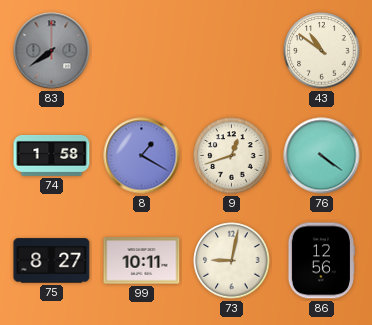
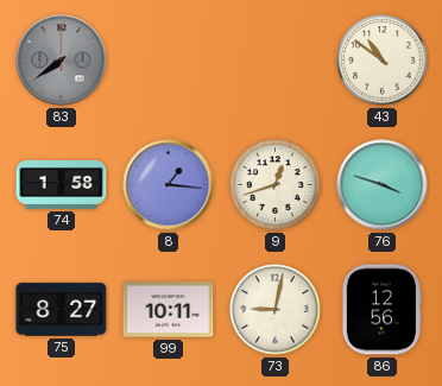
8: 1:20 -> 1:16
76: 4:21 -> 3:48
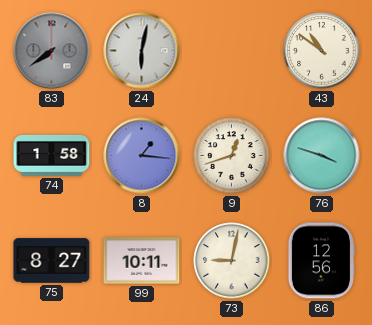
24: none -> 6:02
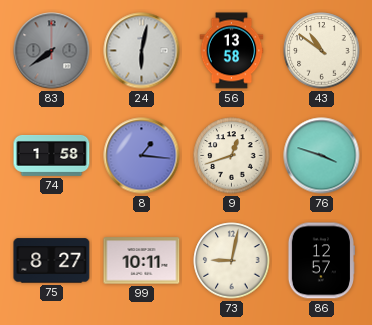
56: none -> 13:58
86: 12:56 -> 12:57
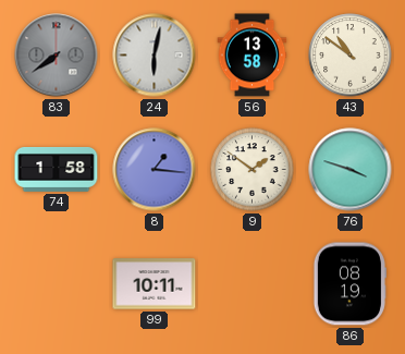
9: 12:42 -> 1:51
75: 8:27 -> none
73: 9:02 -> none
86: 12:57 -> 08:19
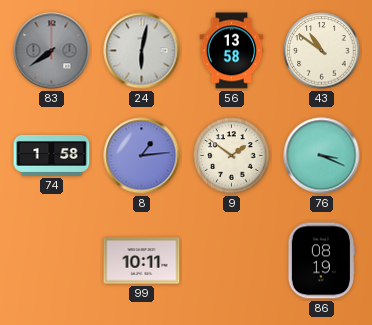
8: 1:16 -> 1:14
76: 3:48 -> 3:19
